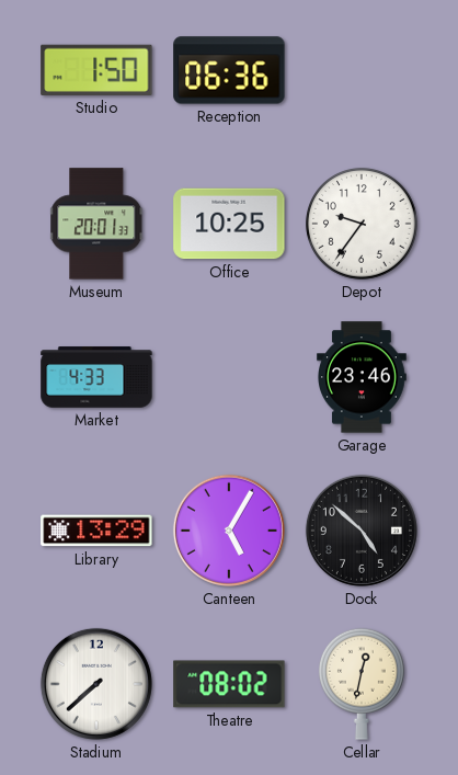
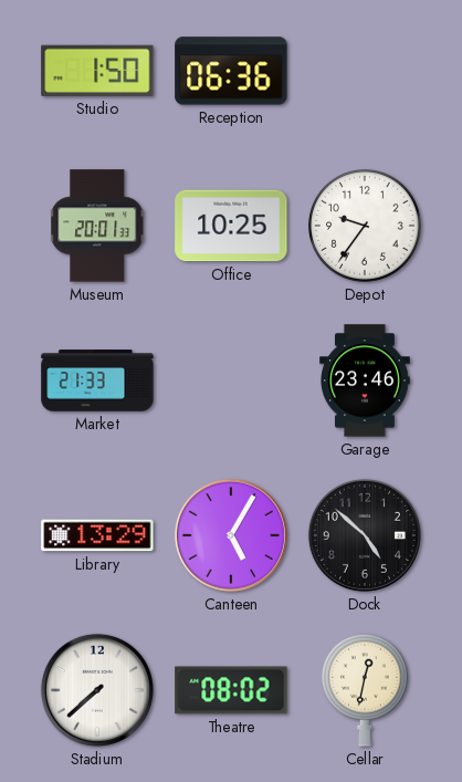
Market: 4:33 -> 21:33
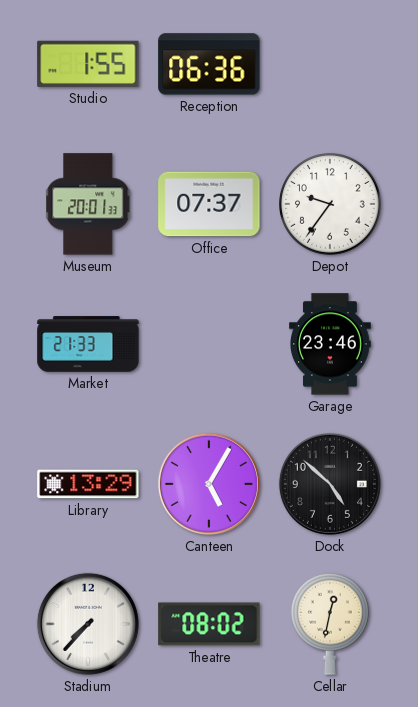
Studio: 1:50 -> 1:55
Office: 10:25 -> 07:37
Stadium: 7:38 -> 7:37
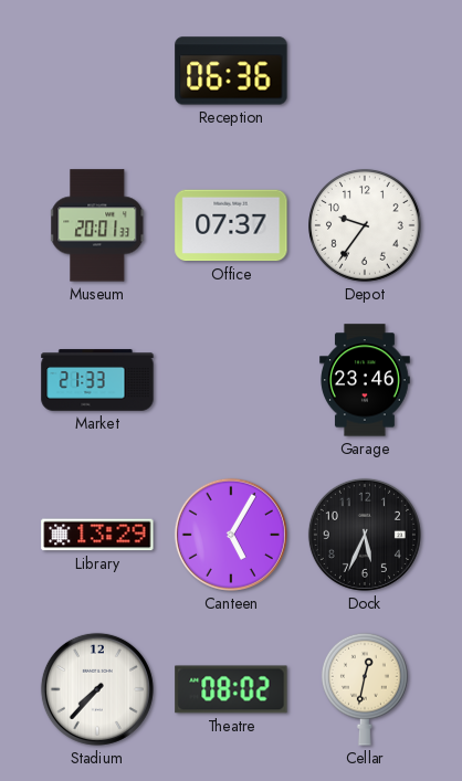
Studio: 1:55 -> none
Dock: 4:52 -> 5:34
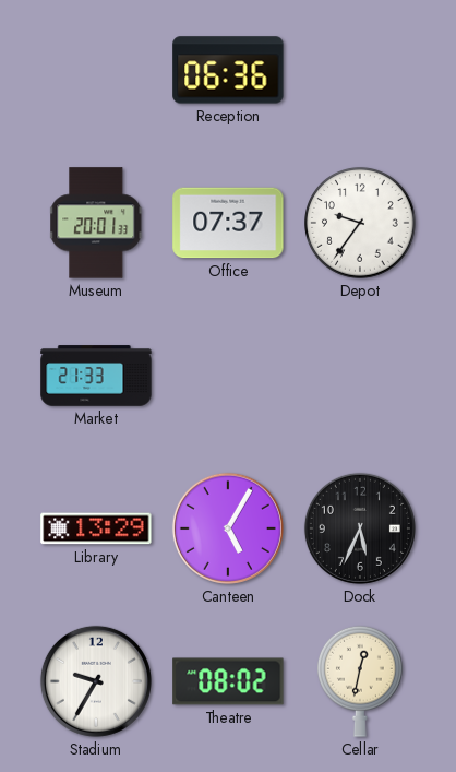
Garage: 23:46 -> none
Stadium: 7:37 -> 9:35
